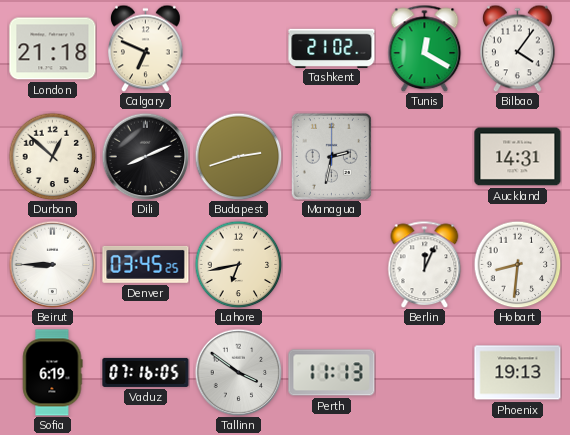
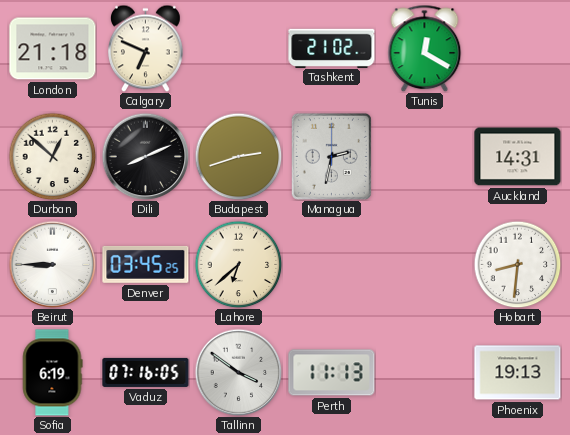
Bilbao: 4:06 -> none
Lahore: 6:43 -> 6:38
Berlin: 12:04 -> none
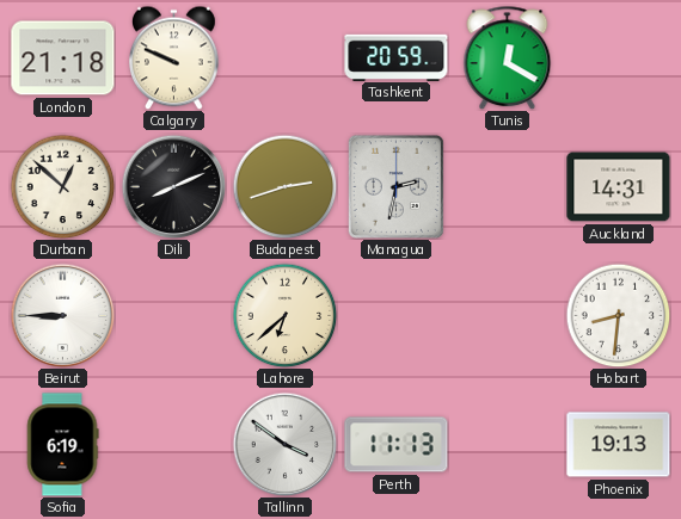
Calgary: 6:49 -> 9:49
Tashkent: 21:02 -> 20:59
Denver: 03:45 -> none
Vaduz: 07:16 -> none
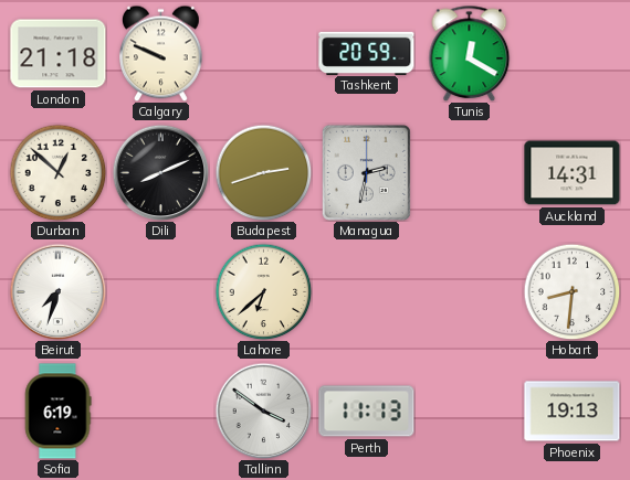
Beirut: 8:45 -> 7:33
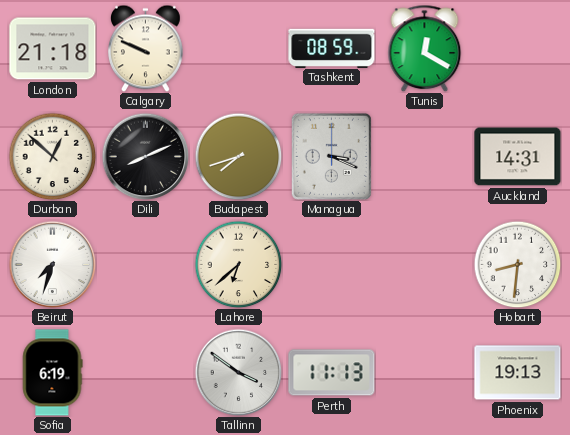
Tashkent: 20:59 -> 08:59
Budapest: 2:42 -> 7:42
Managua: 2:32 -> 3:19
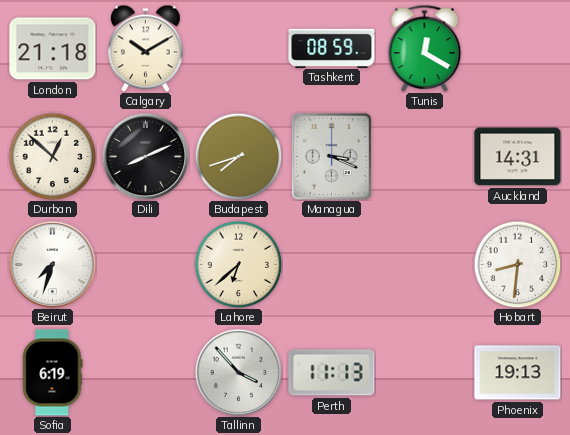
Calgary: 9:49 -> 10:10
Tallinn: 3:51 -> 3:53
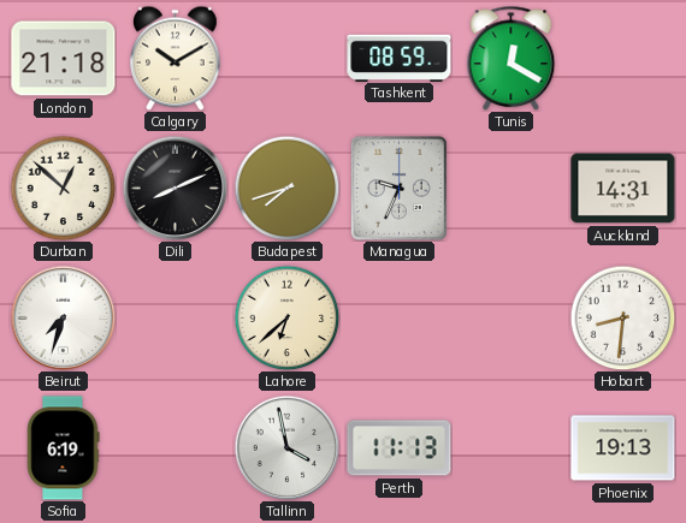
Managua: 3:19 -> 9:34
Tallinn: 3:53 -> 3:58
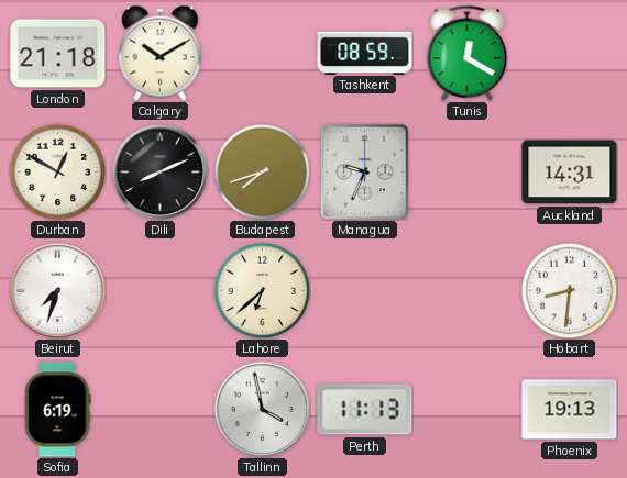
Durban: 12:52 -> 12:50
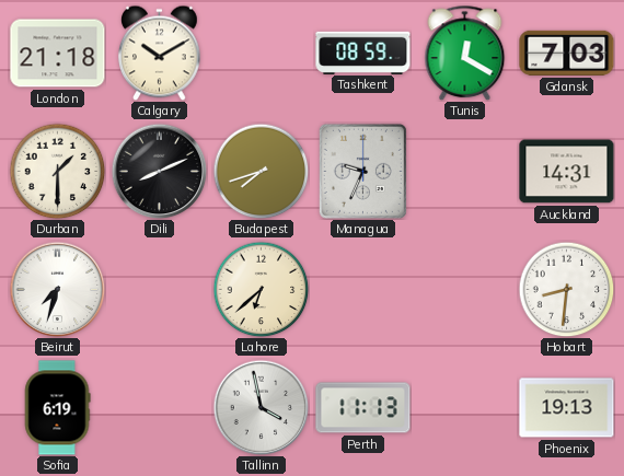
Gdansk: none -> 7:03
Durban: 12:50 -> 1:30
